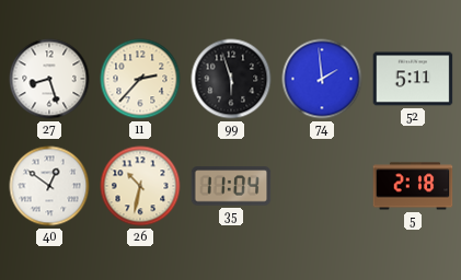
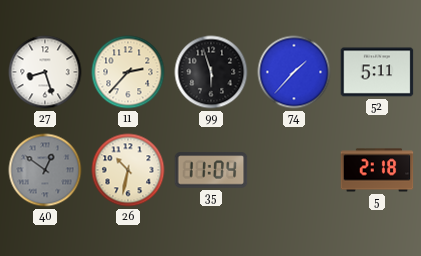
74: 1:59 -> 1:37
40 dial: white -> grey
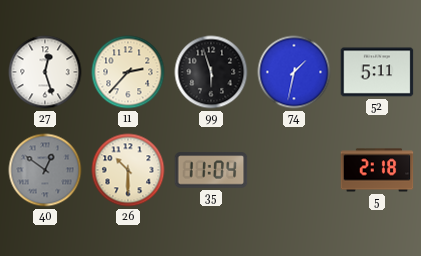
27: 8:27 -> 12:27
74: 1:37 -> 1:32
26: 10:32 -> 10:30
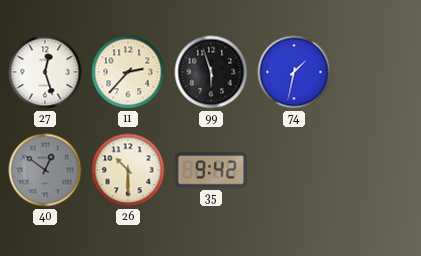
52: 5:11 -> none
35: 11:04 -> 9:42
5: 2:18 -> none
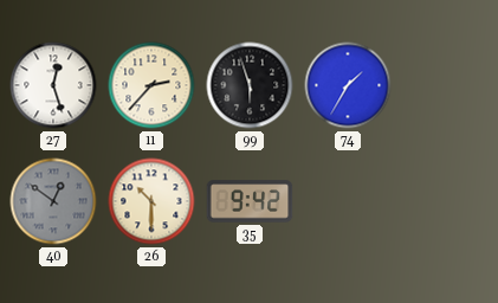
74: 1:32 -> 1:35
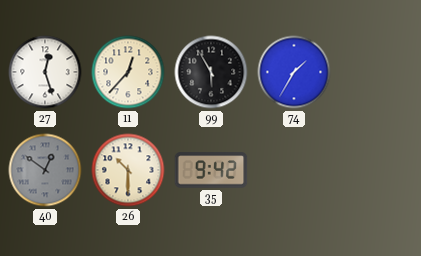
11: 2:37 -> 12:37
99: 5:57 -> 5:55
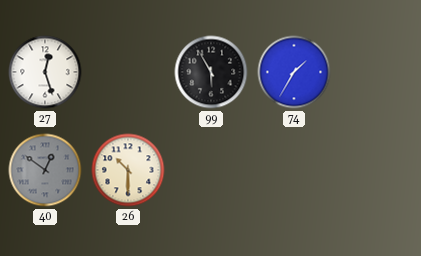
11: 12:37 -> none
35: 9:42 -> none
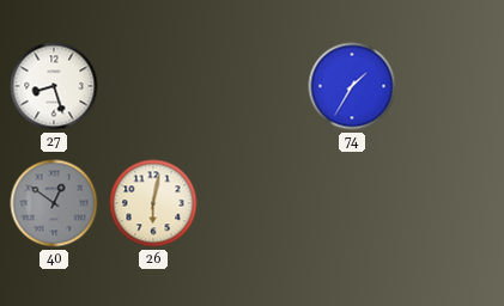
27: 12:27 -> 8:27
99: 5:55 -> none
26: 10:30 -> 6:02
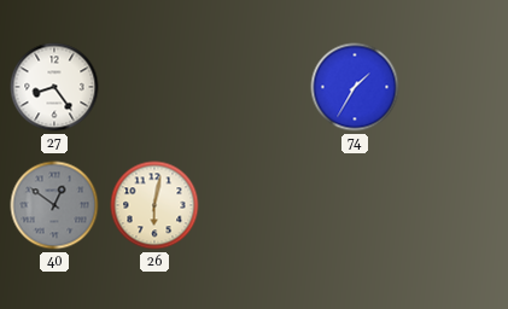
27: 8:27 -> 8:24
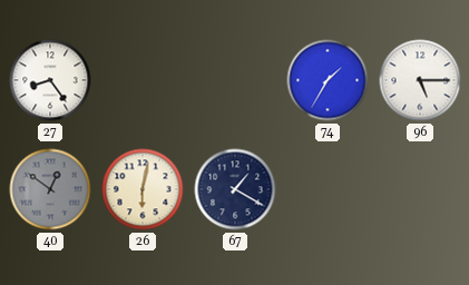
96: none -> 5:15
67: none -> 1:20
